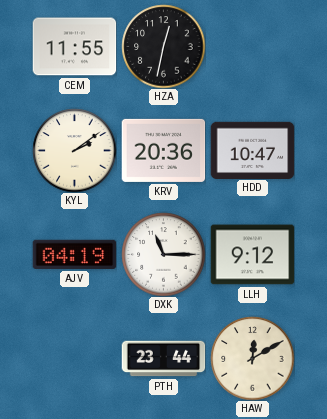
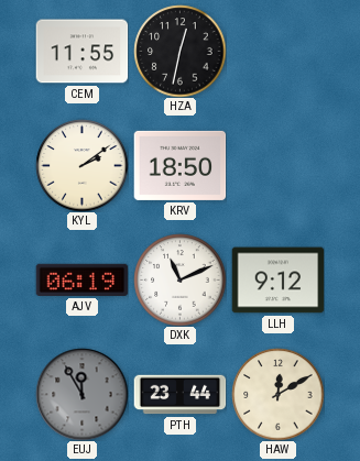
KRV: 20:36 -> 18:50
HDD: 10:47 -> none
AJV: 04:19 -> 06:19
DXK: 11:15 -> 11:11
EUJ: none -> 11:55
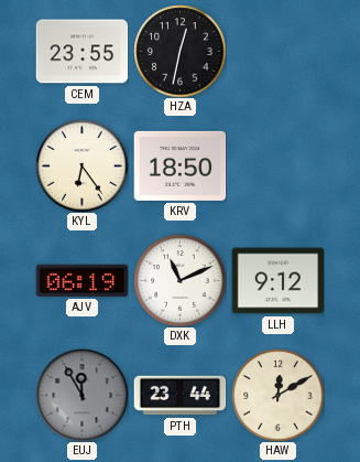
CEM: 11:55 -> 23:55
KYL: 2:09 -> 6:24
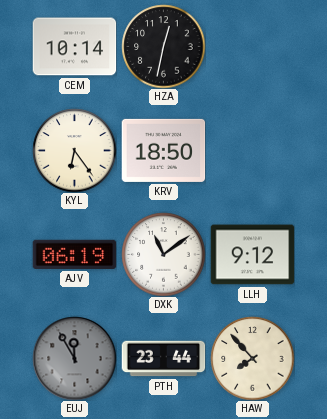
CEM: 23:55 -> 10:14
DXK: 11:11 -> 11:09
HAW: 12:10 -> 7:53
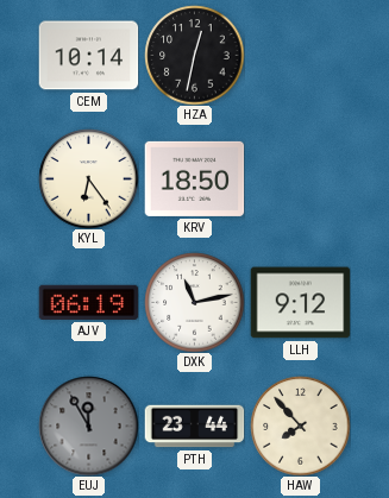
DXK: 11:09 -> 11:13
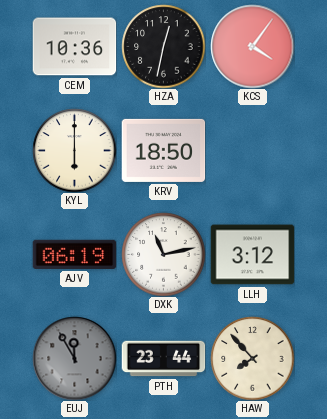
CEM: 10:14 -> 10:36
KCS: none -> 4:06
KYL: 6:24 -> 6:00
LLH: 9:12 -> 3:12
